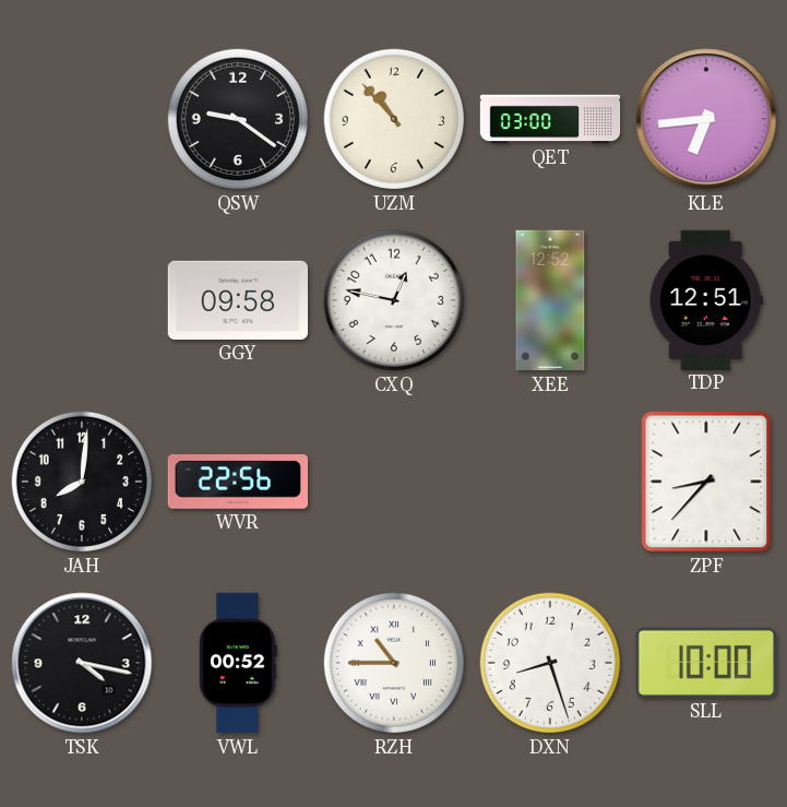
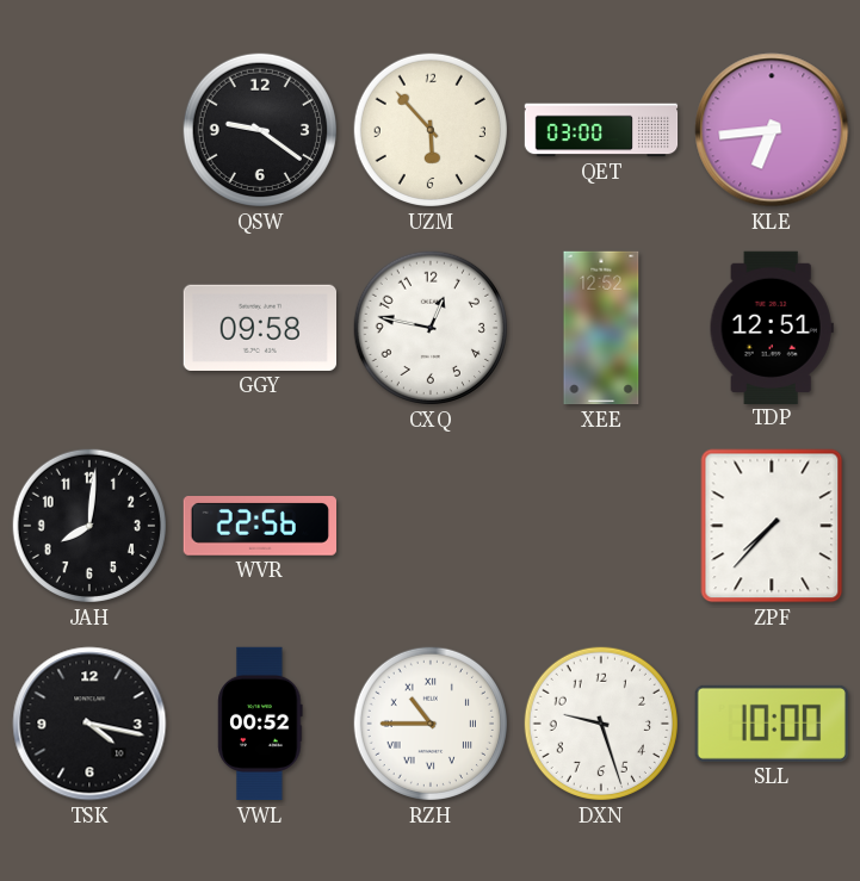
UZM: 10:53 -> 5:53
ZPF: 8:37 -> 7:37
DXN: 8:27 -> 9:27
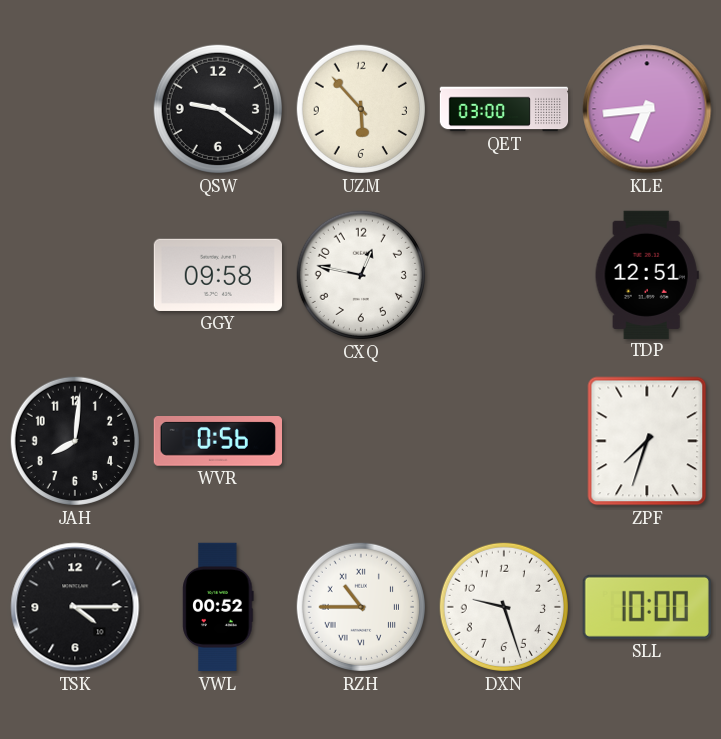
XEE: 12:52 -> none
WVR: 22:56 -> 0:56
ZPF: 7:37 -> 7:33
TSK: 4:17 -> 4:15
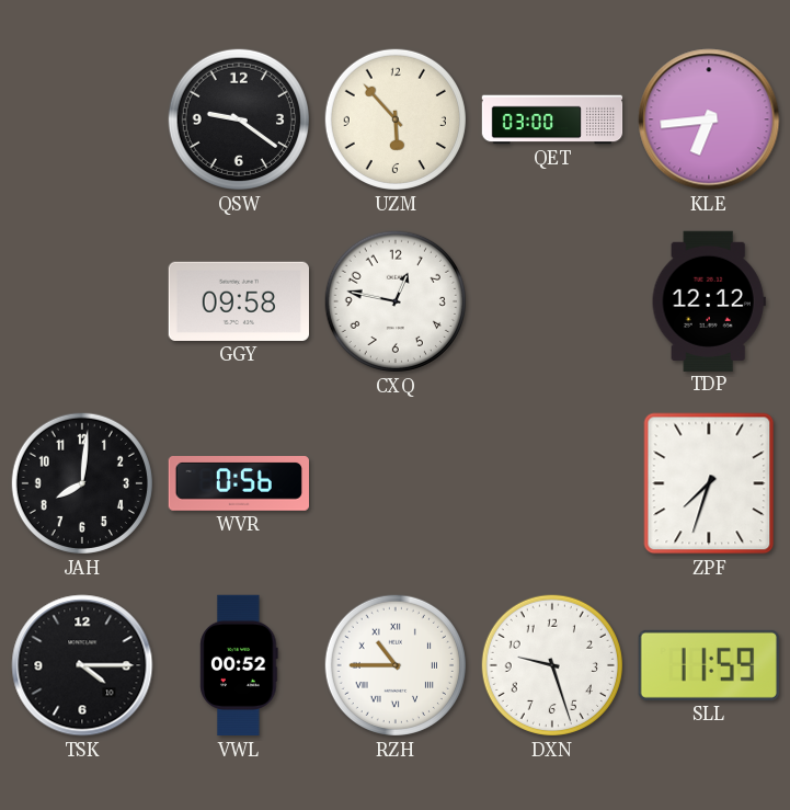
TDP: 12:51 -> 12:12
SLL: 10:00 -> 11:59
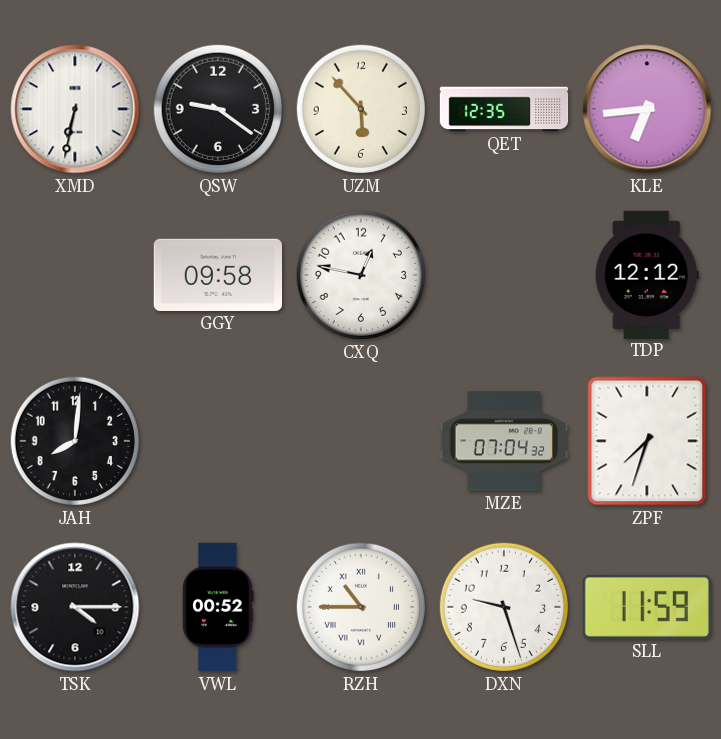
XMD: none -> 6:32
QET: 03:00 -> 12:35
WVR: 0:56 -> none
MZE: none -> 07:04
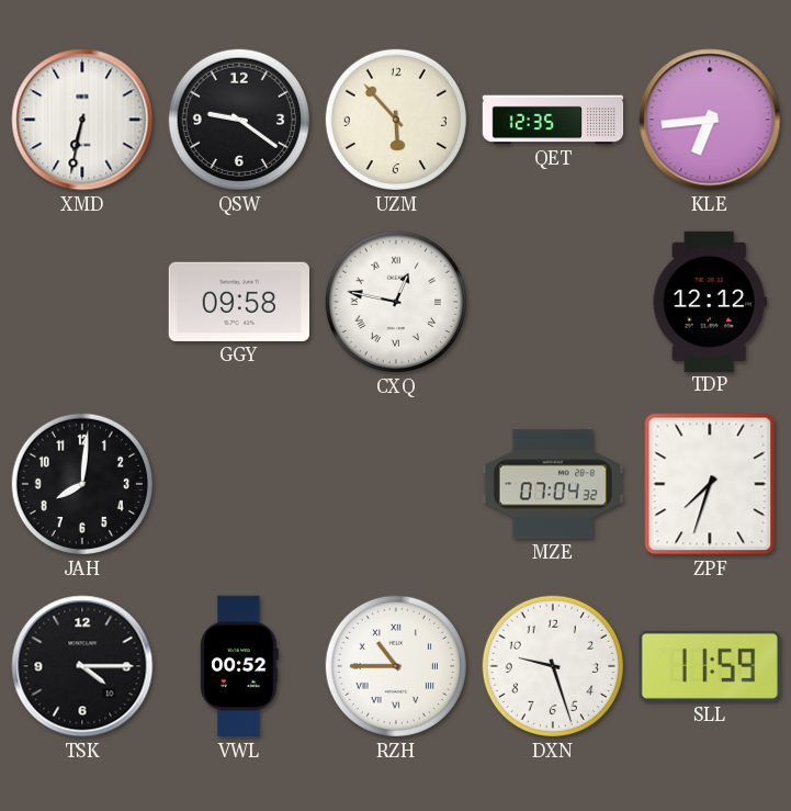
CXQ numerals: Arabic -> Roman
